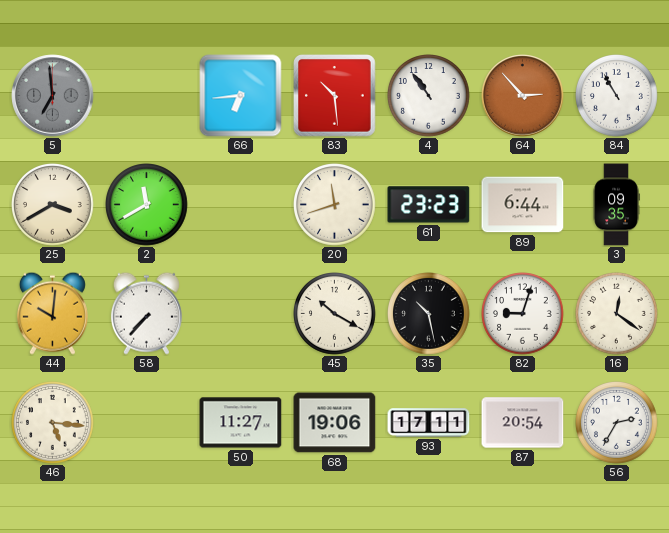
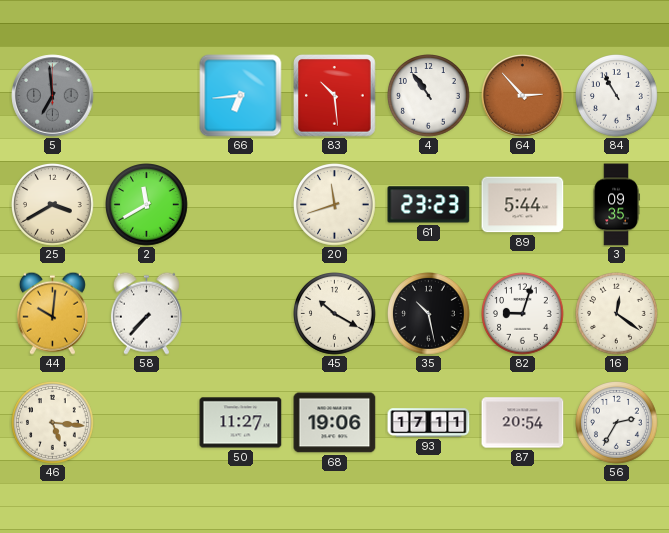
89: 6:44 -> 5:44
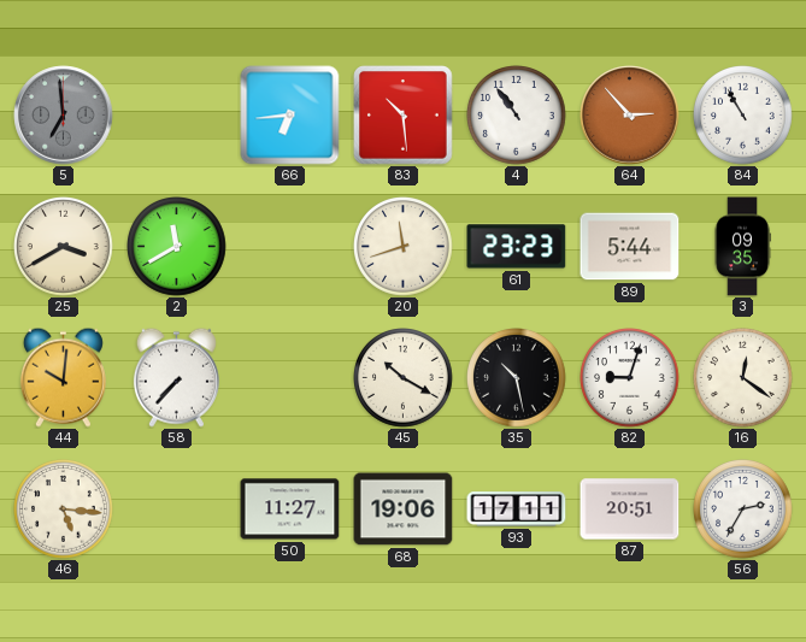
87: 20:54 -> 20:51
